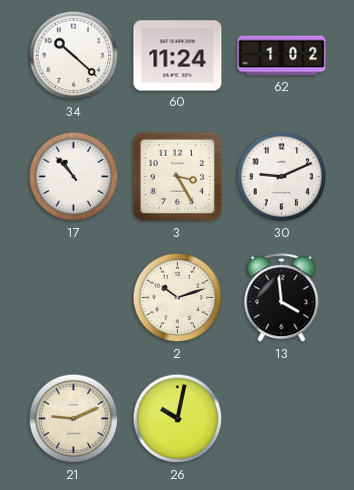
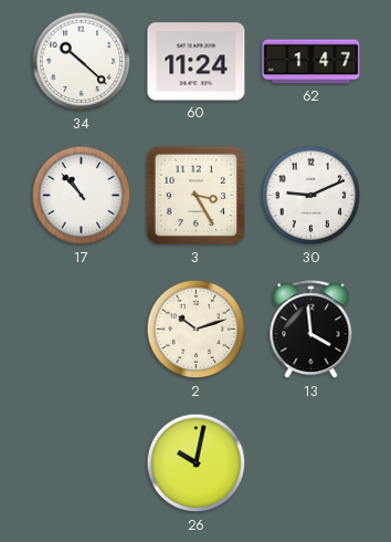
62: 1:02 -> 1:47
21: 9:11 -> none
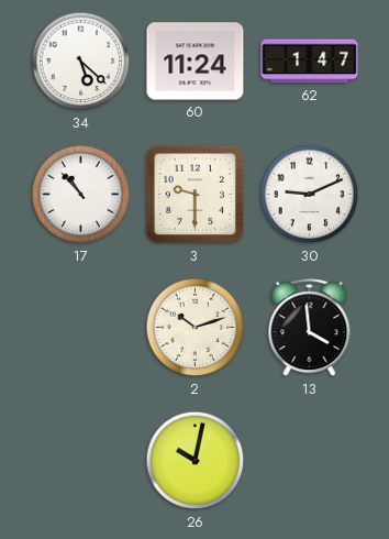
34: 10:22 -> 5:22
3: 3:25 -> 9:30
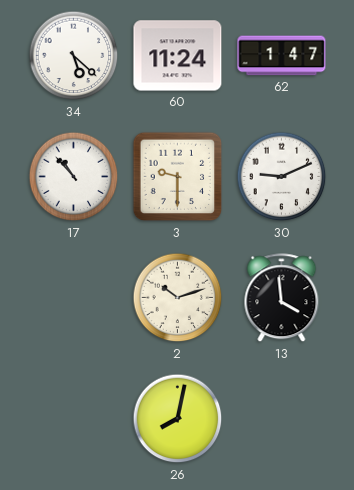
26: 10:02 -> 8:02
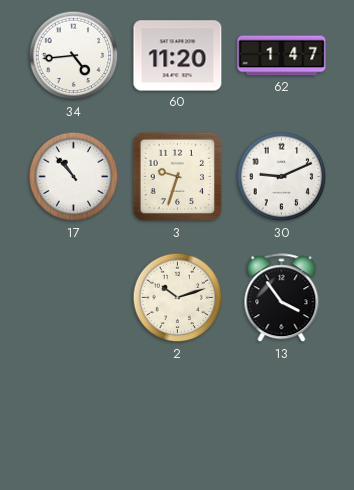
34: 5:22 -> 4:44
60: 11:24 -> 11:20
3: 9:30 -> 9:33
13: 3:59 -> 3:54
26: 8:02 -> none
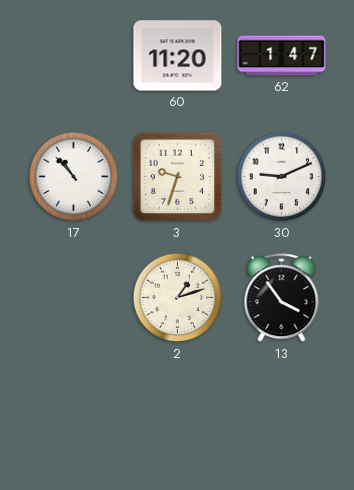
34: 4:44 -> none
2: 10:12 -> 1:12
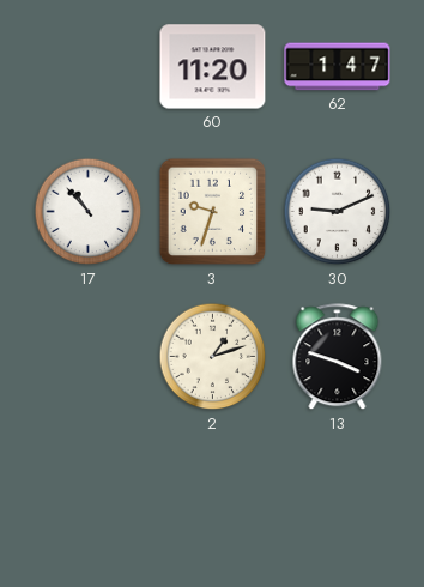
13: 3:54 -> 3:48
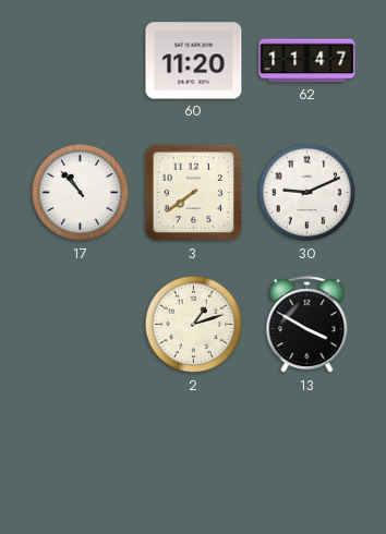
62: 1:47 -> 11:47
3: 9:33 -> 7:39
13: 3:48 -> 3:50
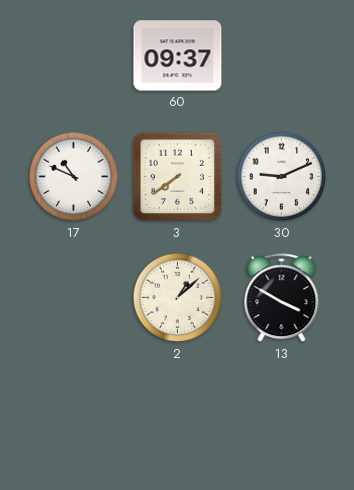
60: 11:20 -> 09:37
62: 11:47 -> none
17: 10:53 -> 10:49
2: 1:12 -> 1:08
